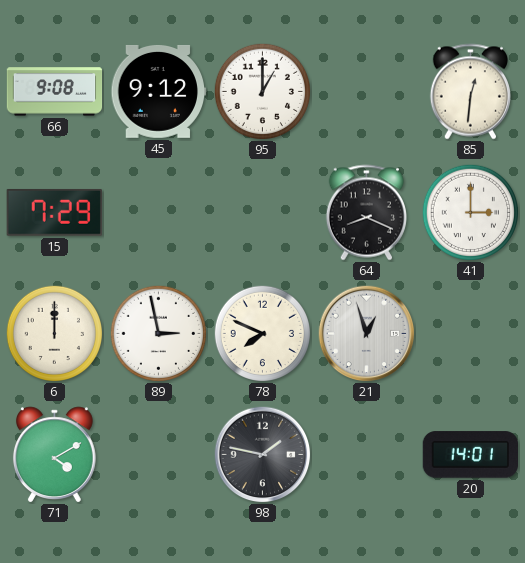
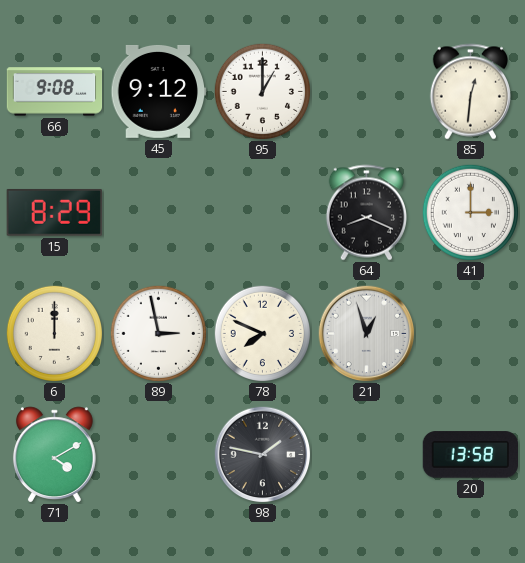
15: 7:29 -> 8:29
20: 14:01 -> 13:58
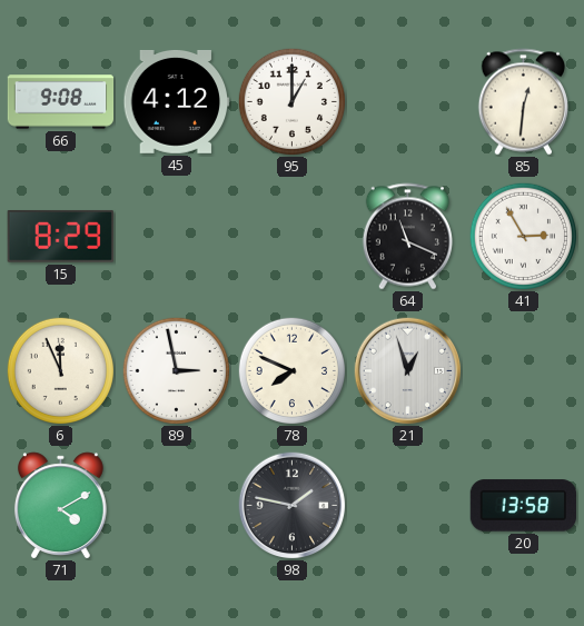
45: 9:12 -> 4:12
64: 8:19 -> 11:19
41: 3:00 -> 2:55
6: 12:00 -> 11:56
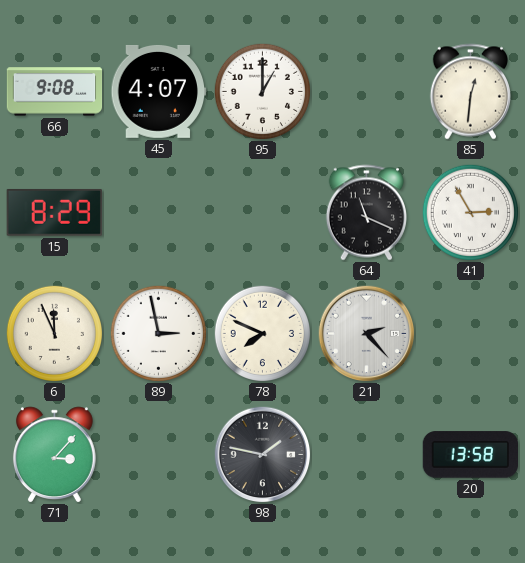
45: 4:12 -> 4:07
21: 12:57 -> 2:23
71: 4:10 -> 3:07
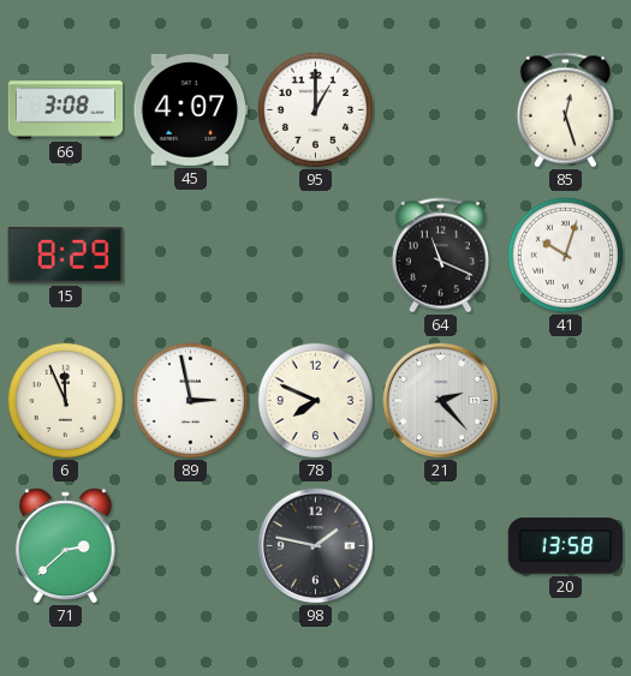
66: 9:08 -> 3:08
85: 12:31 -> 12:27
41: 2:55 -> 10:03
71: 3:07 -> 2:38
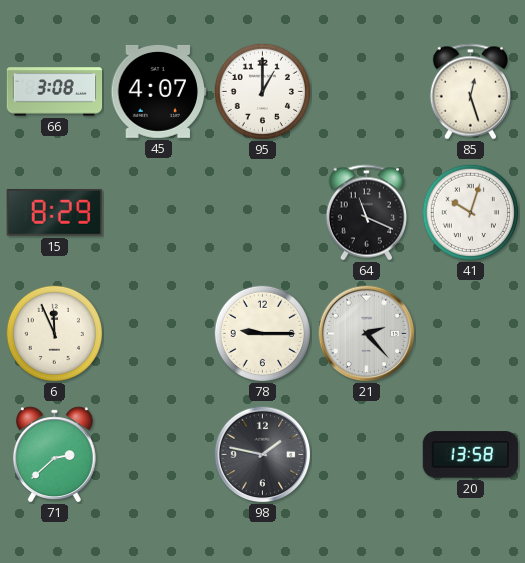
89: 2:58 -> none
78: 7:49 -> 9:15
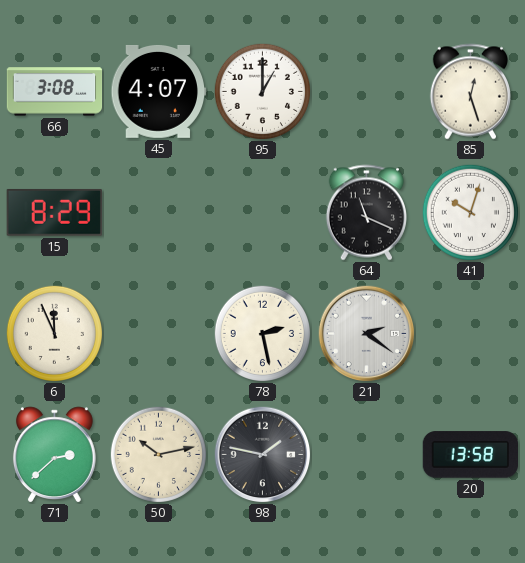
78: 9:15 -> 2:28
21: 2:23 -> 2:21
50: none -> 10:13
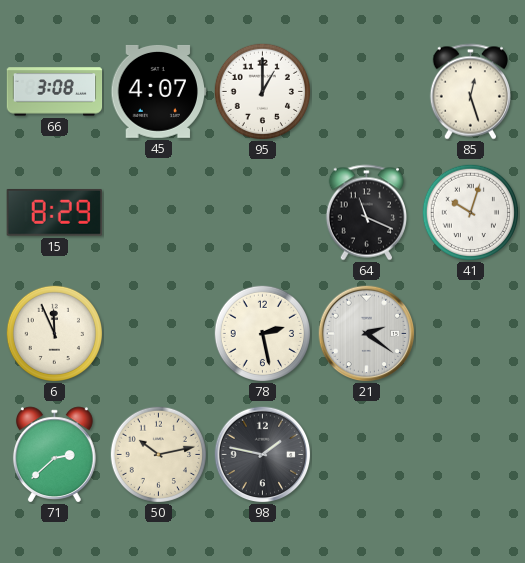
20: 13:58 -> none
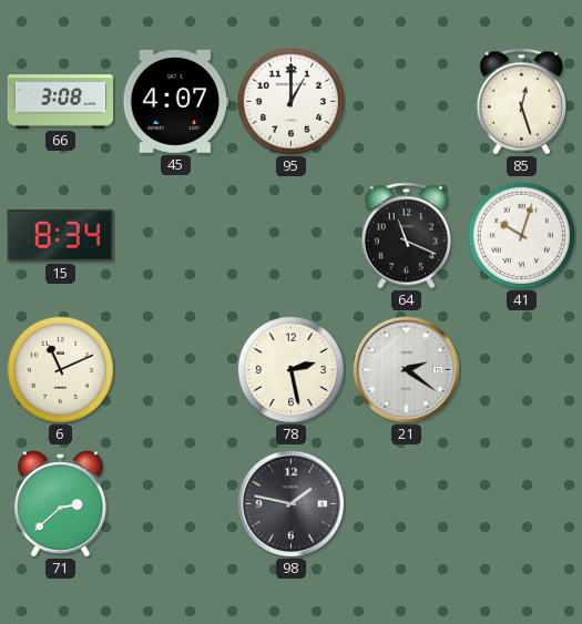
15: 8:29 -> 8:34
6: 11:56 -> 11:11
50: 10:13 -> none
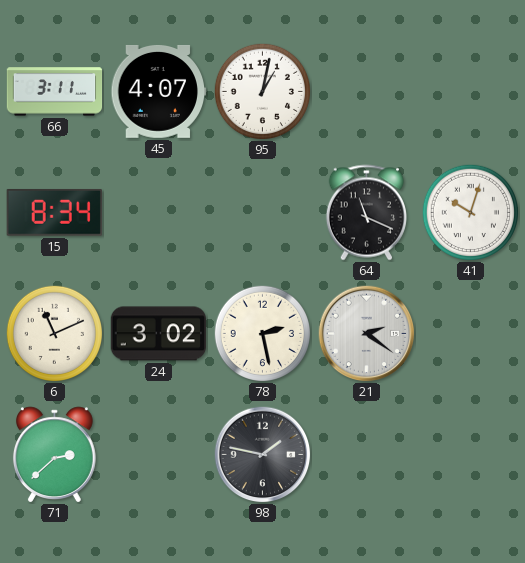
66: 3:08 -> 3:11
95: 1:00 -> 1:02
85: 12:27 -> none
24: none -> 3:02
